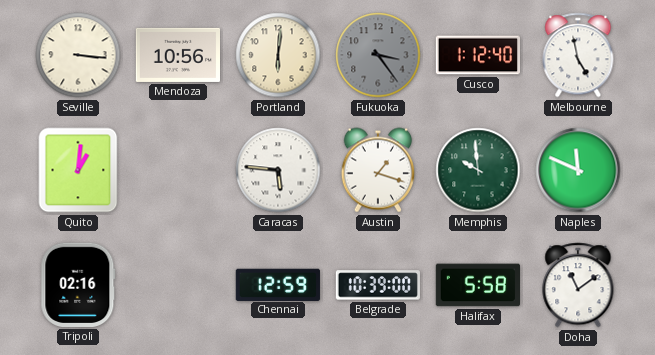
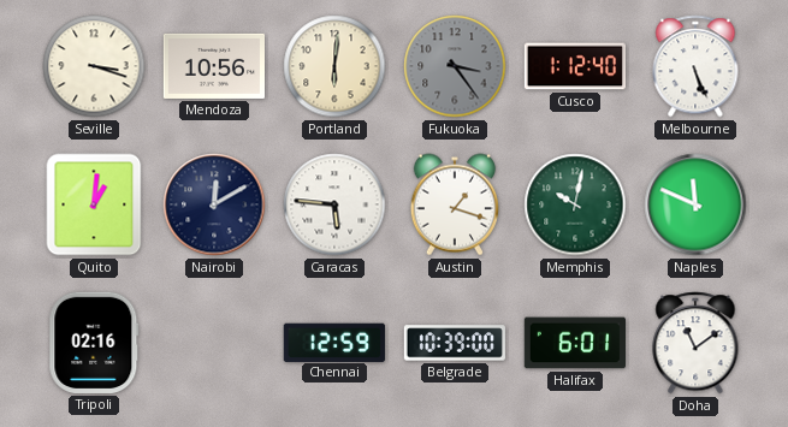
Seville: 3:16 -> 3:18
Melbourne: 4:58 -> 5:26
Nairobi: none -> 12:10
Memphis: 9:59 -> 10:02
Halifax: 5:58 -> 6:01
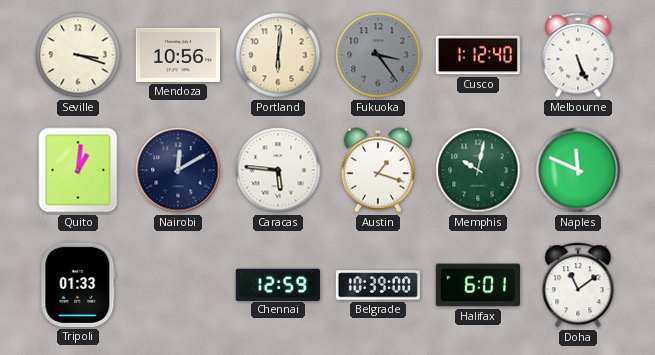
Tripoli: 02:16 -> 01:33
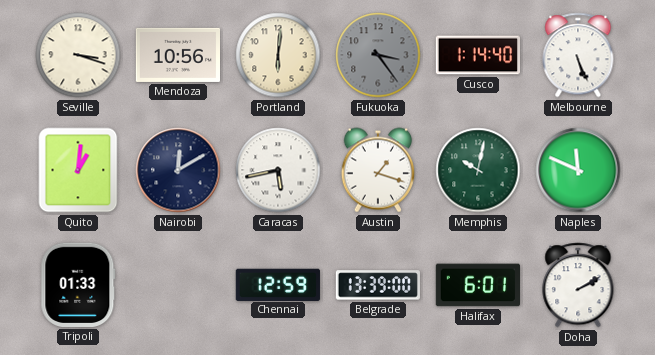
Cusco: 1:12 -> 1:14
Caracas: 5:46 -> 5:43
Belgrade: 10:39 -> 13:39
Doha: 11:09 -> 2:10
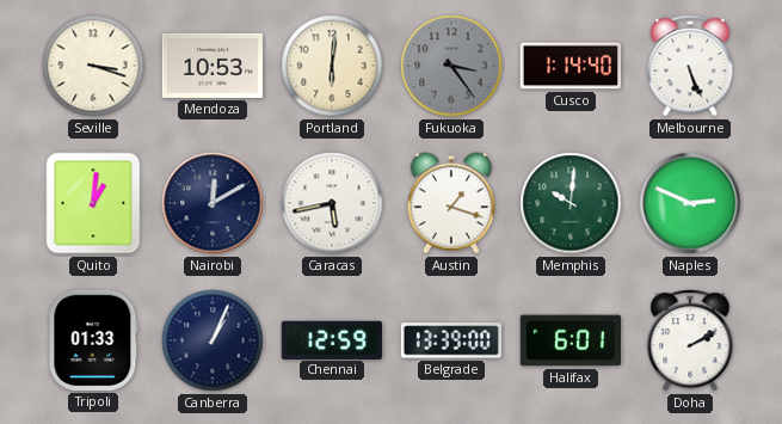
Mendoza: 10:56 -> 10:53
Memphis: 10:02 -> 10:01
Naples: 11:49 -> 2:49
Canberra: none -> 1:04
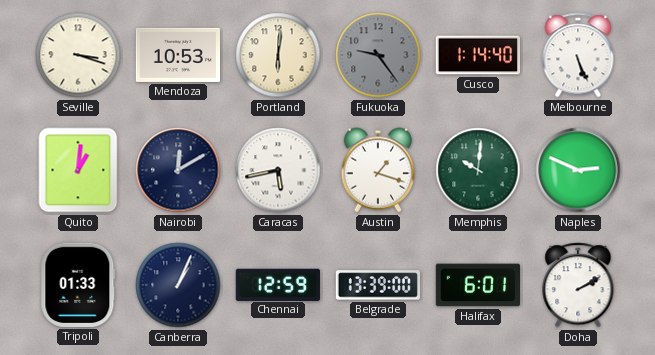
Fukuoka: 3:24 -> 9:24
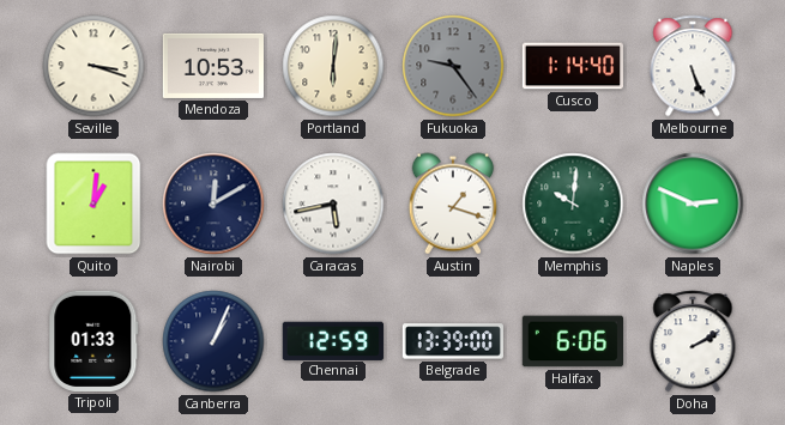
Halifax: 6:01 -> 6:06
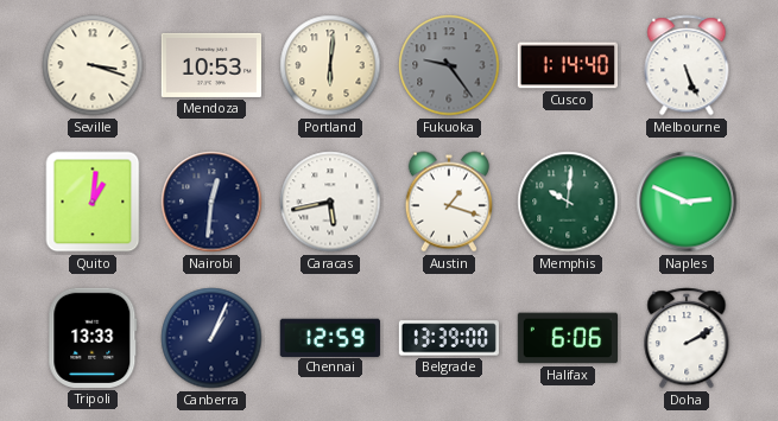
Nairobi: 12:10 -> 12:31
Tripoli: 01:33 -> 13:33
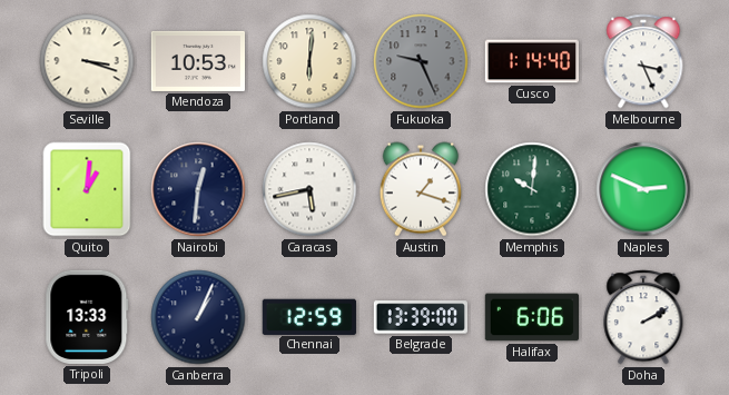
Fukuoka: 9:24 -> 9:26
Melbourne: 5:26 -> 3:26
